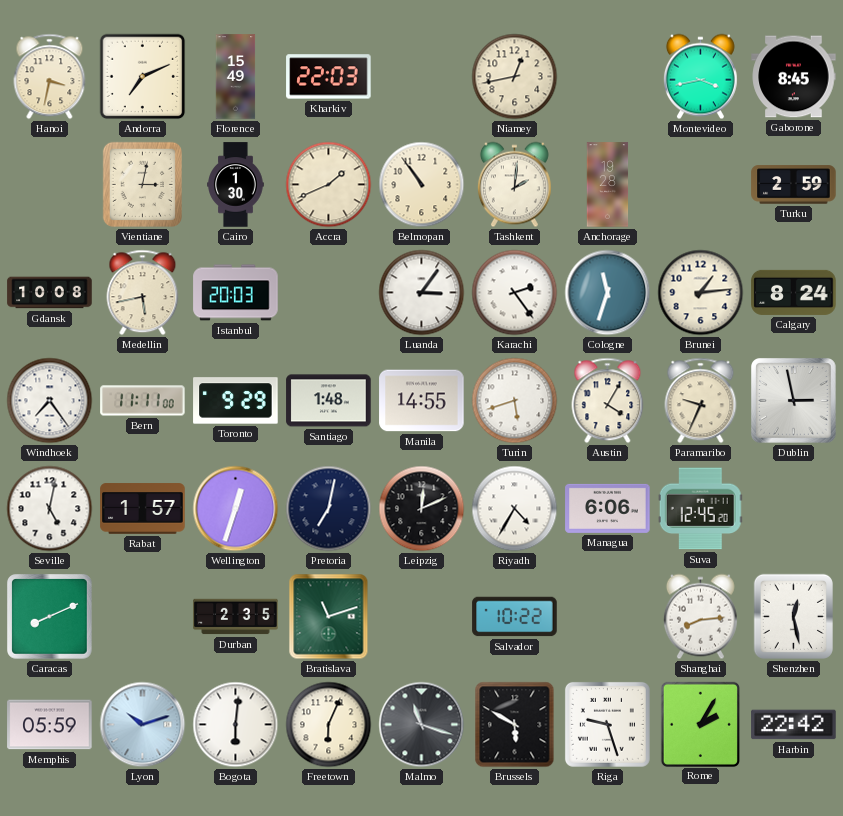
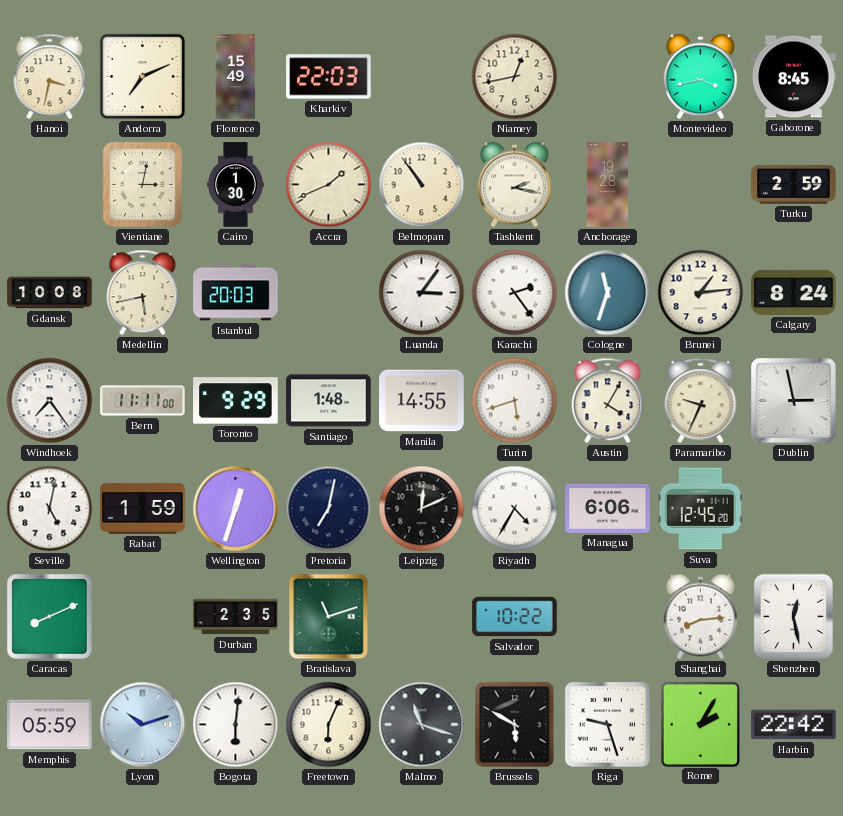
Tashkent: 2:01 -> 2:17
Rabat: 1:57 -> 1:59
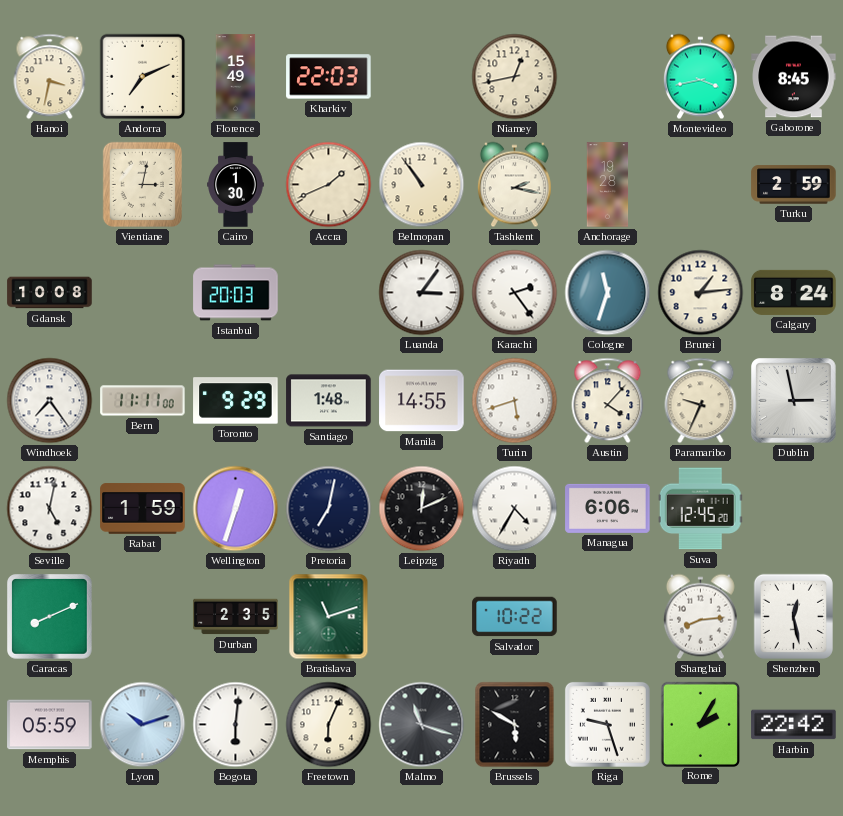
Medellin: 5:43 -> none
Austin: 4:05 -> 4:07
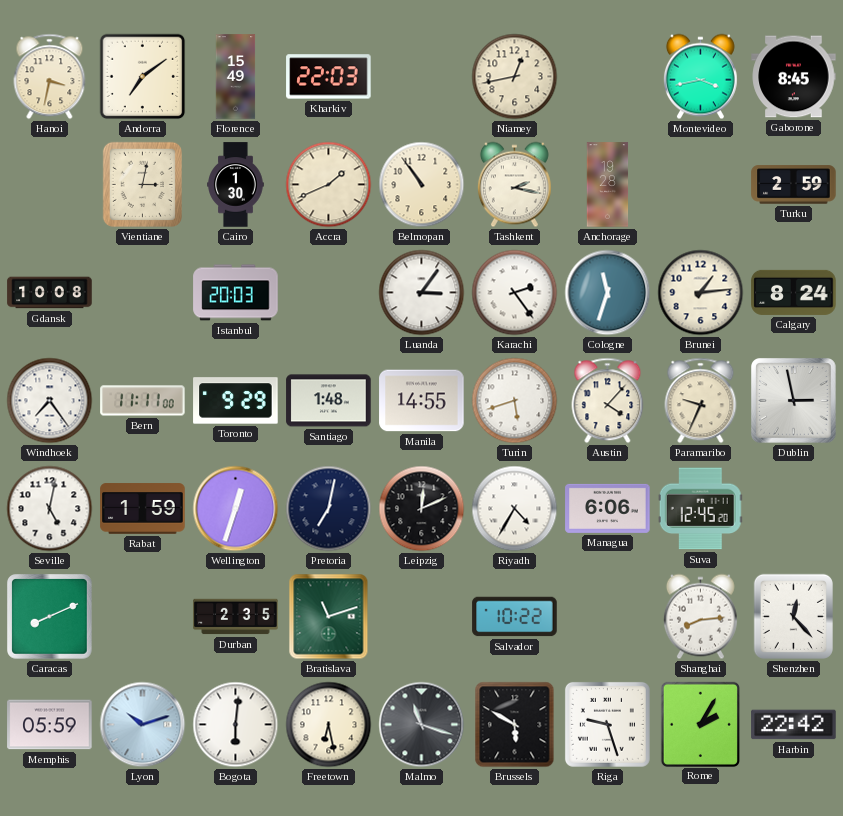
Andorra: 7:11 -> 7:09
Shenzhen: 12:28 -> 12:23
Freetown: 6:04 -> 6:28
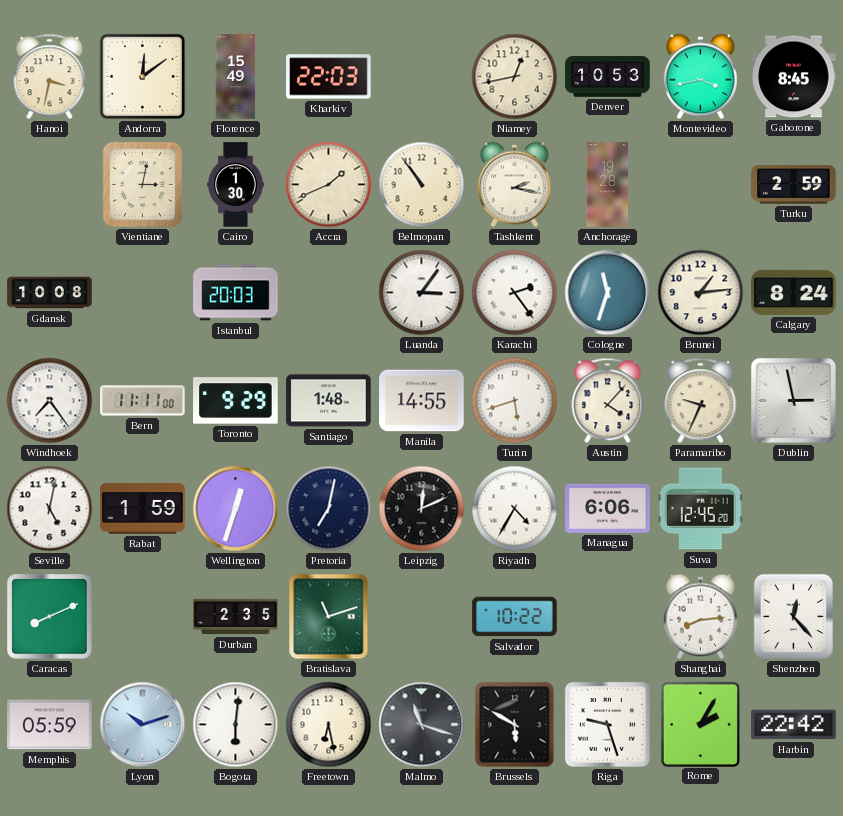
Andorra: 7:09 -> 12:09
Denver: none -> 10:53
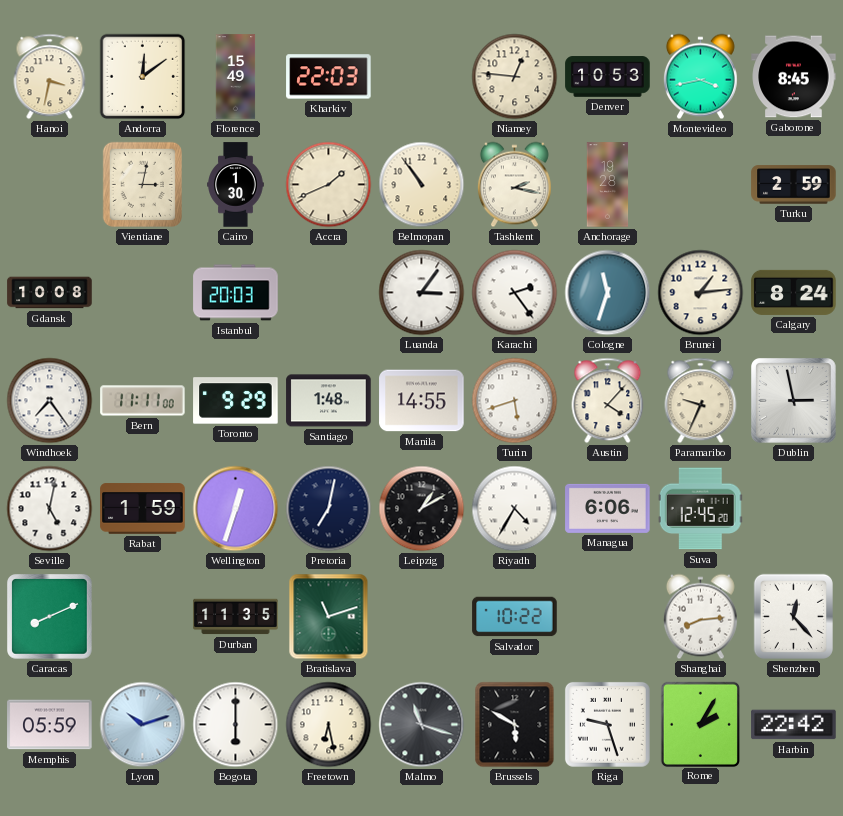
Niamey: 12:43 -> 12:46
Leipzig: 12:11 -> 1:10
Durban: 2:35 -> 11:35
Bogota: 6:01 -> 6:00
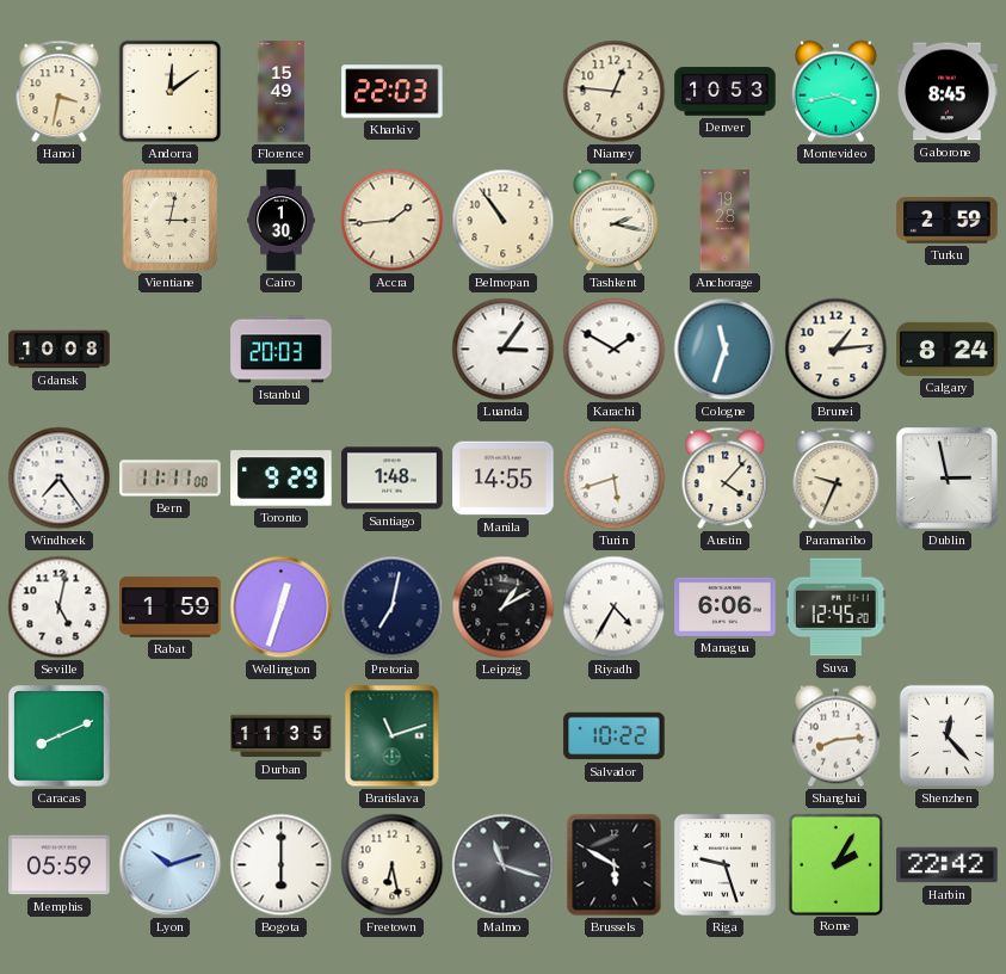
Accra: 1:41 -> 1:44
Karachi: 2:24 -> 1:50
